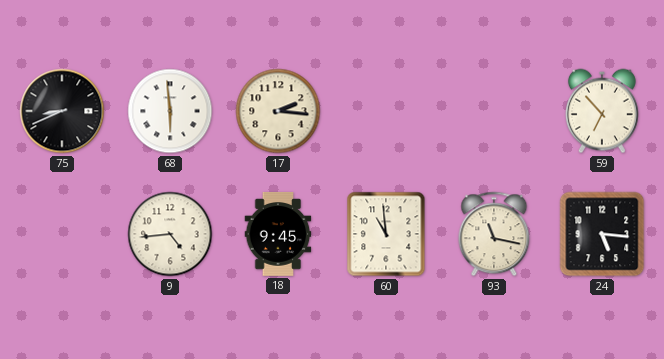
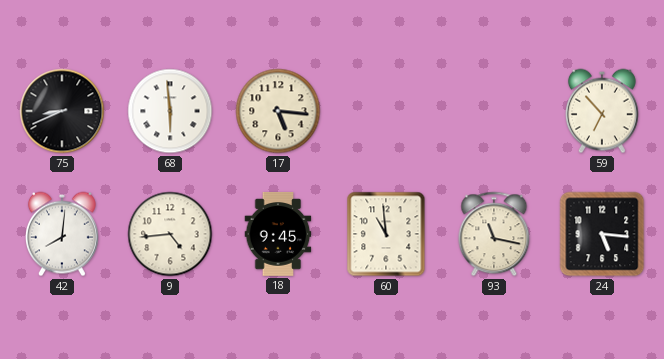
17: 2:16 -> 5:16
42: none -> 8:01
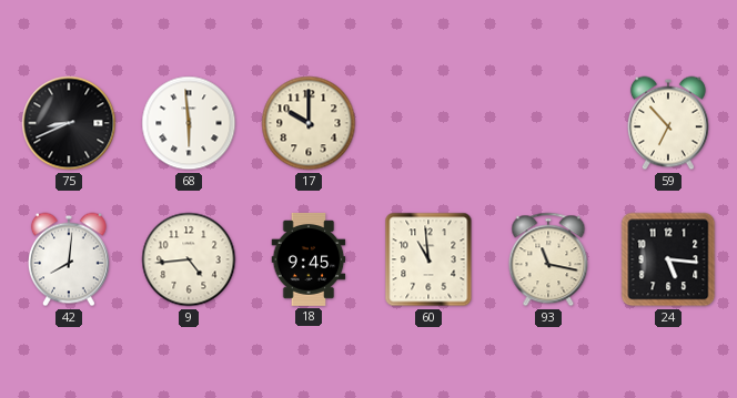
17: 5:16 -> 10:00
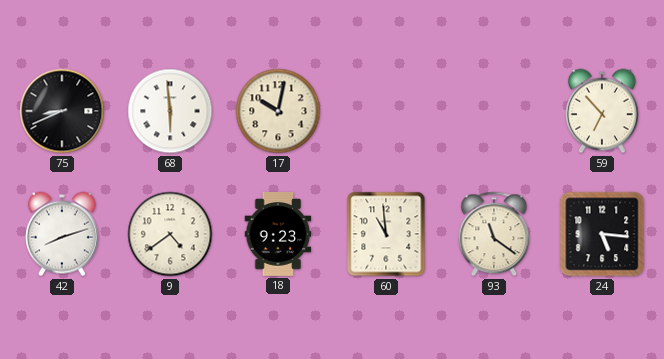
17: 10:00 -> 10:02
42: 8:01 -> 8:12
9: 4:44 -> 4:39
18: 9:45 -> 9:23
93: 11:17 -> 11:21
